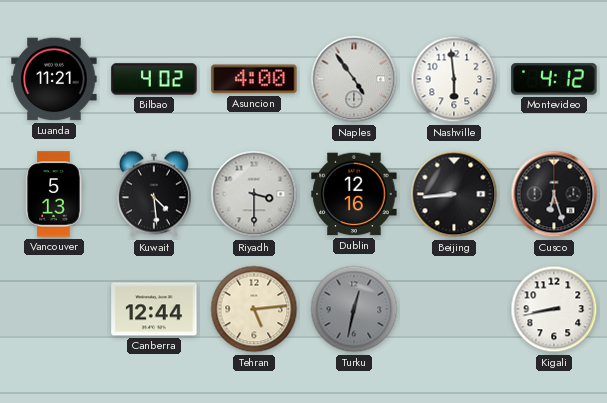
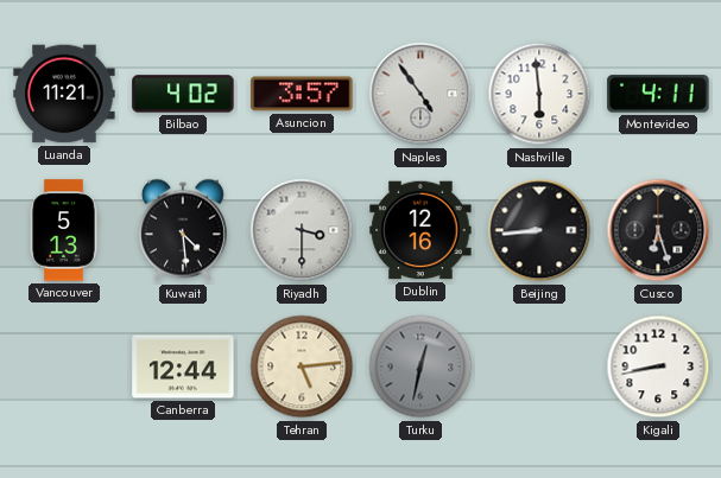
Asuncion: 4:00 -> 3:57
Montevideo: 4:12 -> 4:11
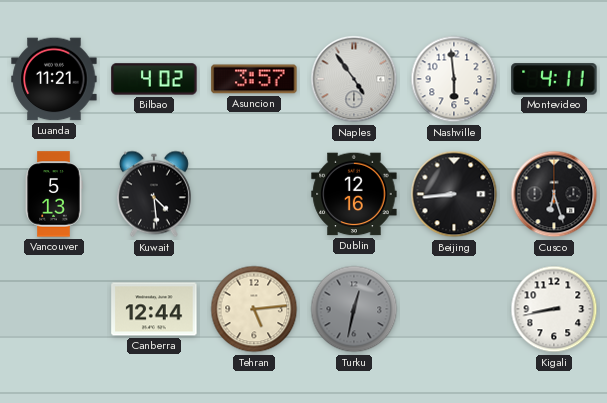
Riyadh: 3:30 -> none
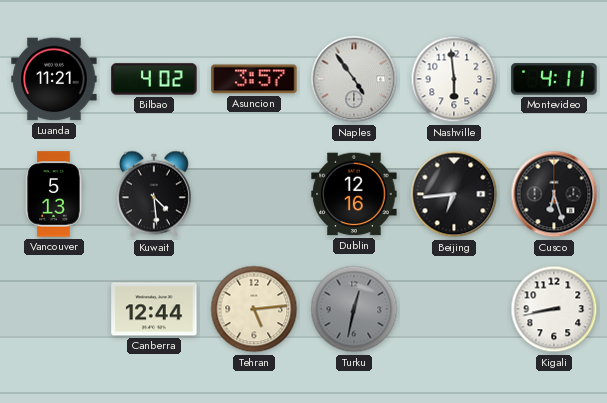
Beijing: 8:44 -> 6:44
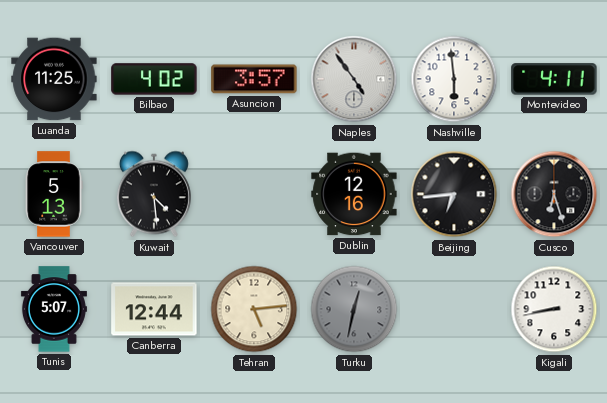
Luanda: 11:21 -> 11:25
Tunis: none -> 5:07
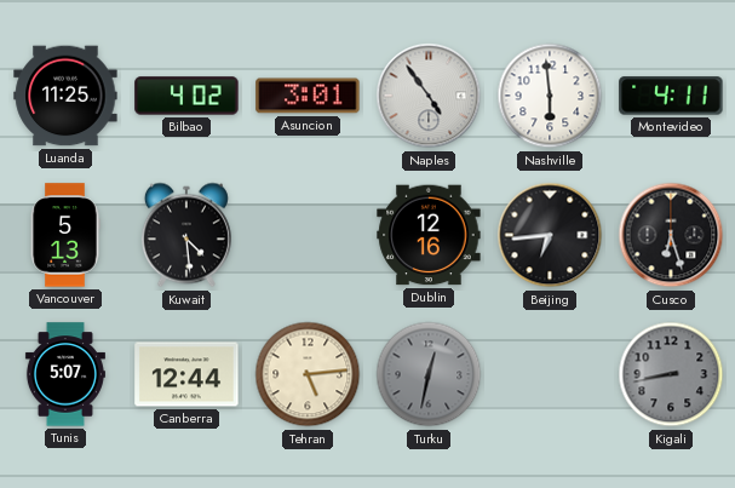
Asuncion: 3:57 -> 3:01
Kigali dial: white -> grey
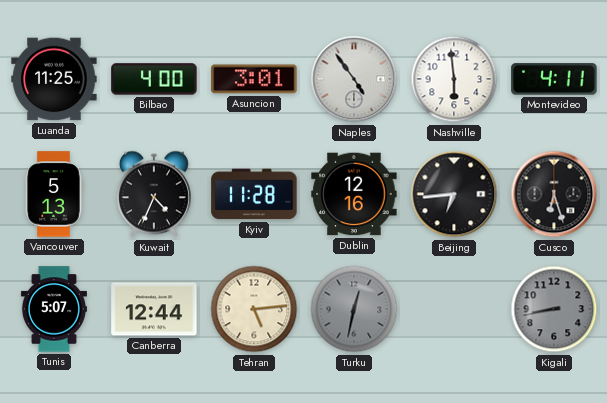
Bilbao: 4:02 -> 4:00
Kuwait: 4:29 -> 4:34
Kyiv: none -> 11:28
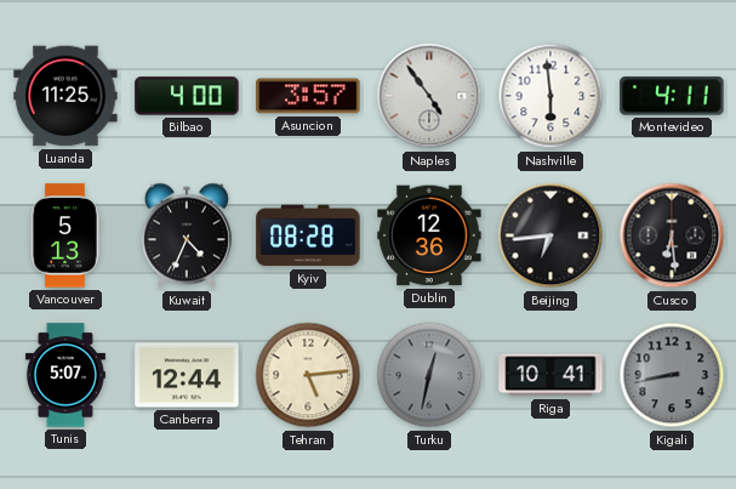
Asuncion: 3:01 -> 3:57
Kyiv: 11:28 -> 08:28
Dublin: 12:16 -> 12:36
Cusco: 6:27 -> 6:29
Riga: none -> 10:41
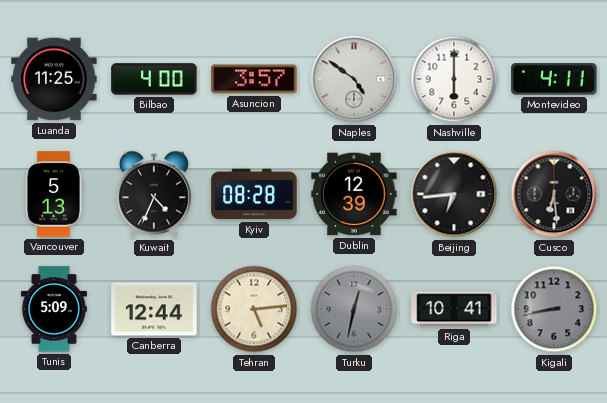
Naples: 4:54 -> 4:51
Nashville: 5:59 -> 6:00
Dublin: 12:36 -> 12:39
Tunis: 5:07 -> 5:09
